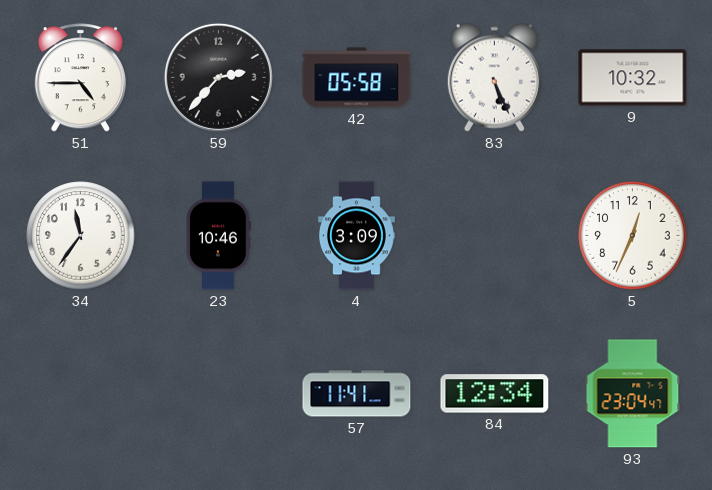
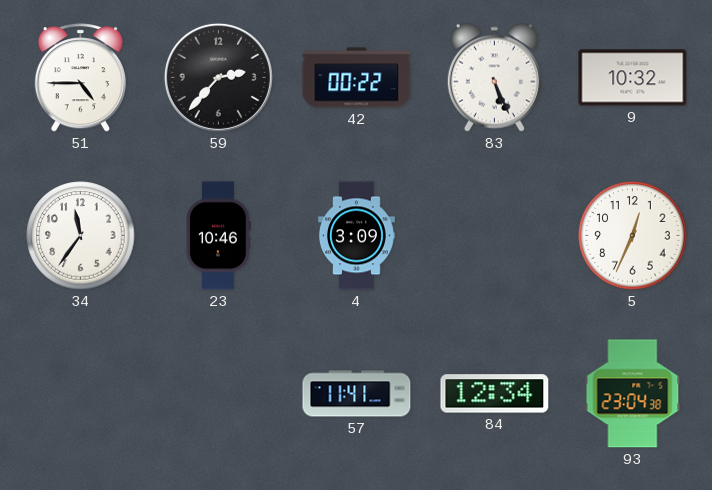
42: 05:58 -> 00:22
93: 23:04:47 -> 23:04:38
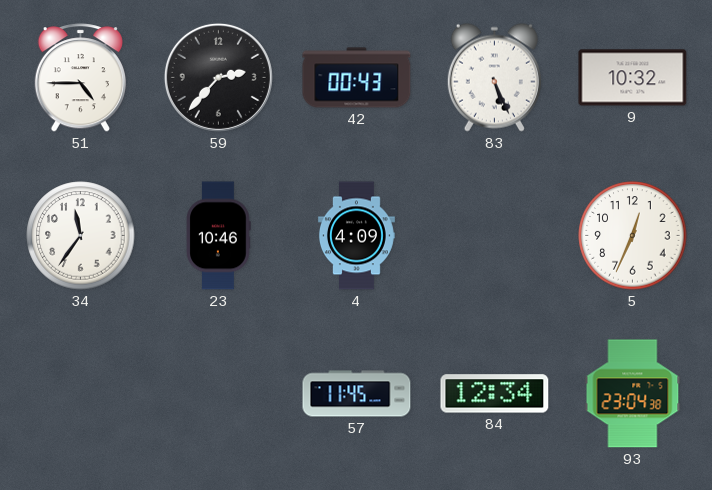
42: 00:22 -> 00:43
4: 3:09 -> 4:09
57: 11:41 -> 11:45
